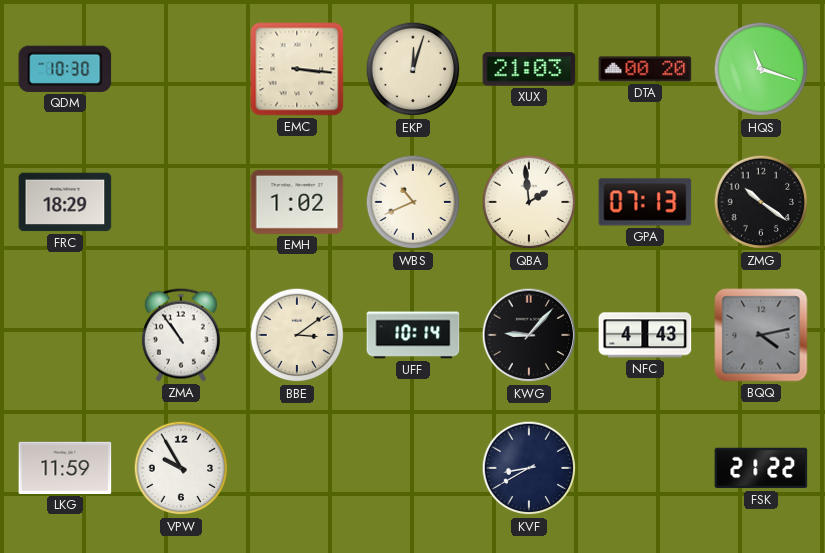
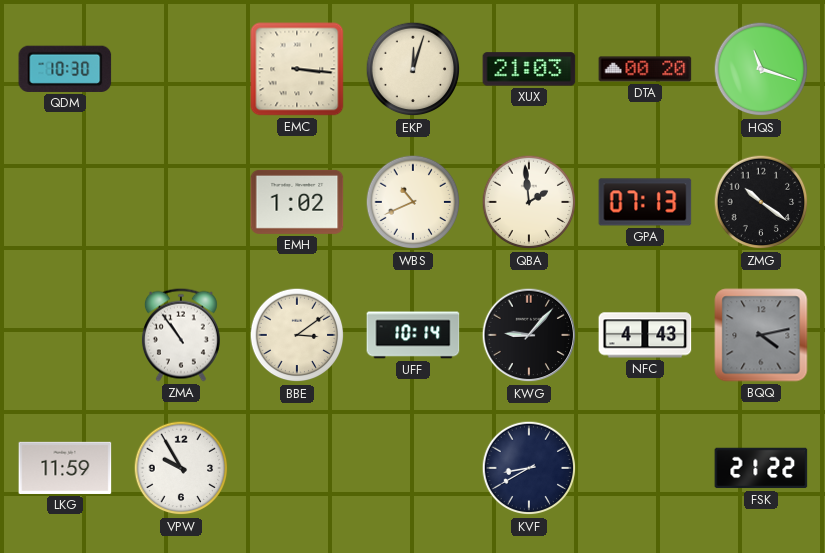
FRC: 18:29 -> none
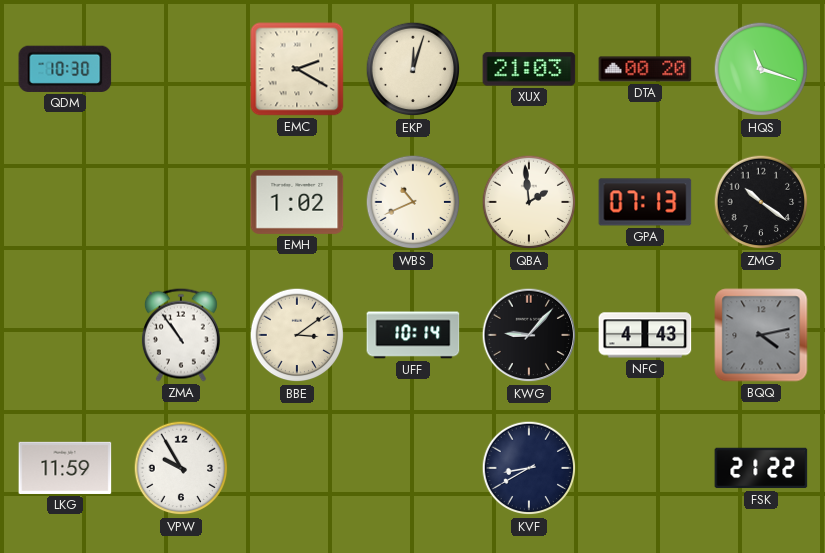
EMC: 3:16 -> 2:20
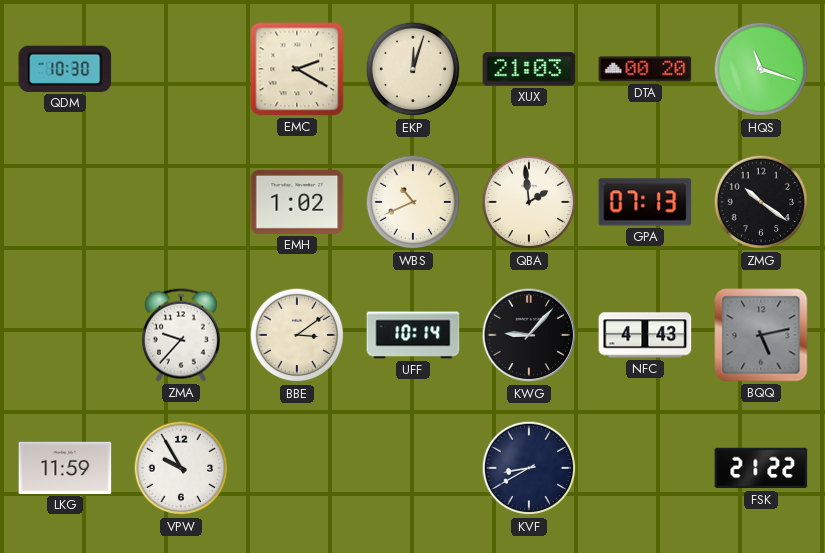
ZMA: 10:54 -> 9:37
BQQ: 4:13 -> 5:13
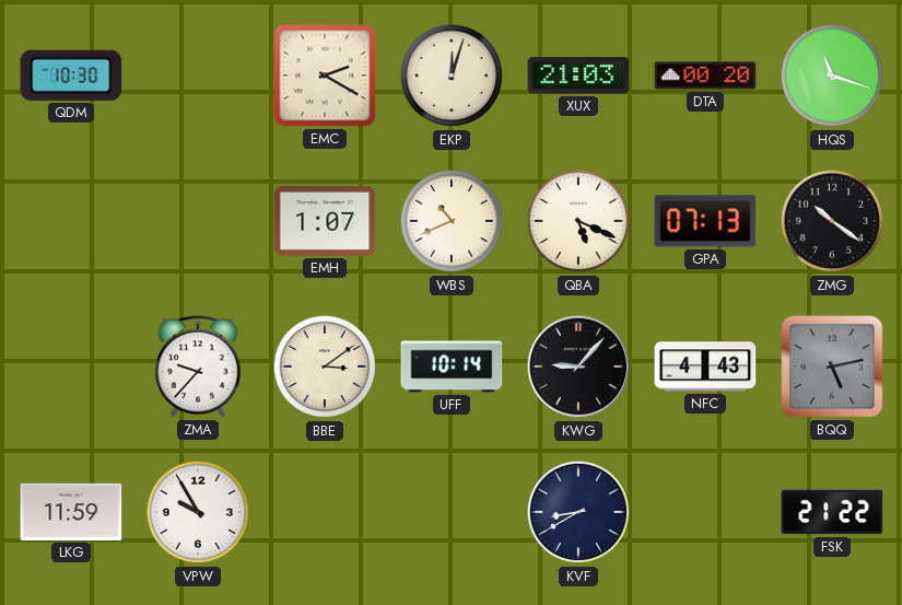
EMH: 1:02 -> 1:07
QBA: 1:59 -> 5:19
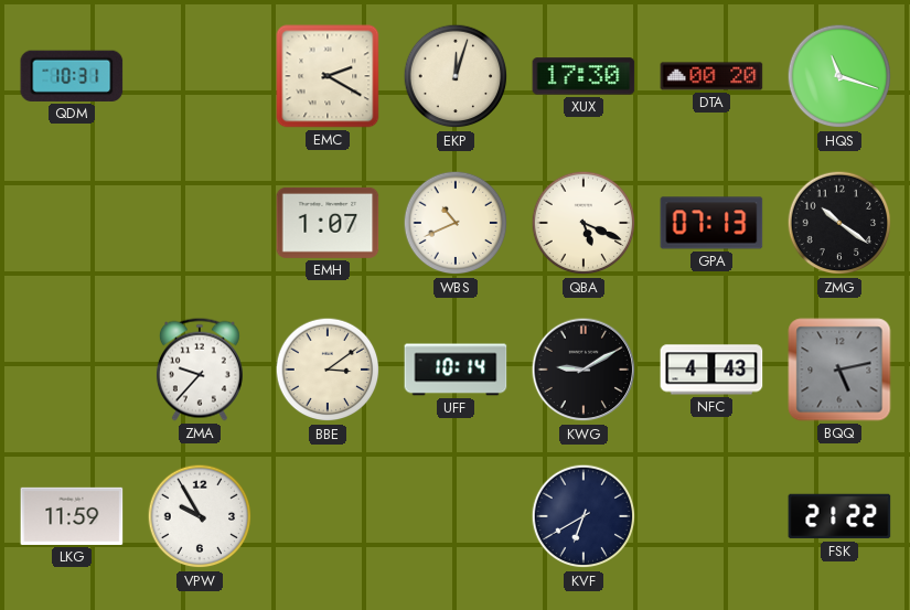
QDM: 10:30 -> 10:31
XUX: 21:03 -> 17:30
KWG: 9:07 -> 9:10
KVF: 8:40 -> 6:40
